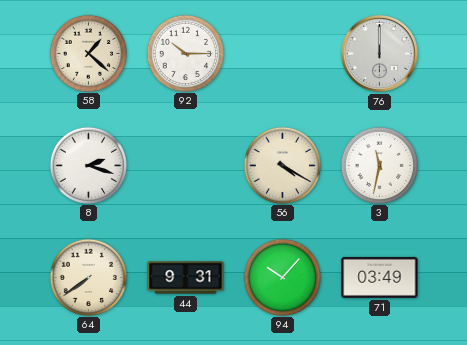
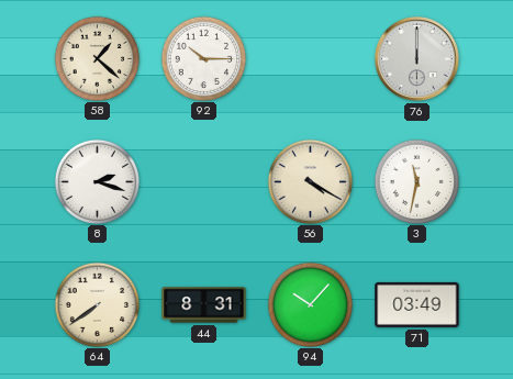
44: 9:31 -> 8:31
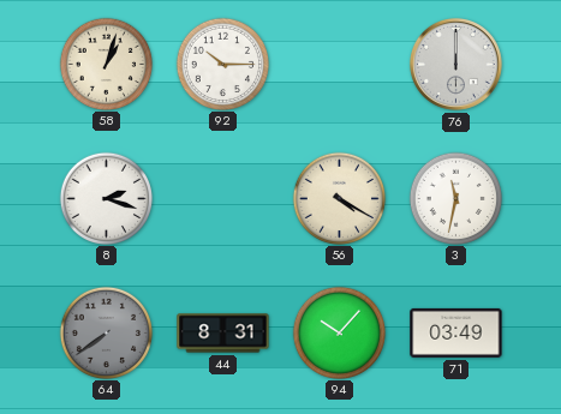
58: 1:22 -> 1:03
64 dial: cream -> grey
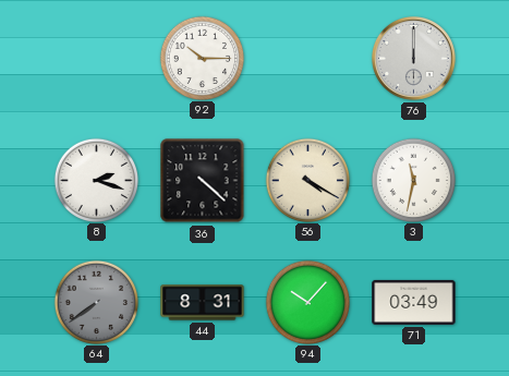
58: 1:03 -> none
36: none -> 4:22
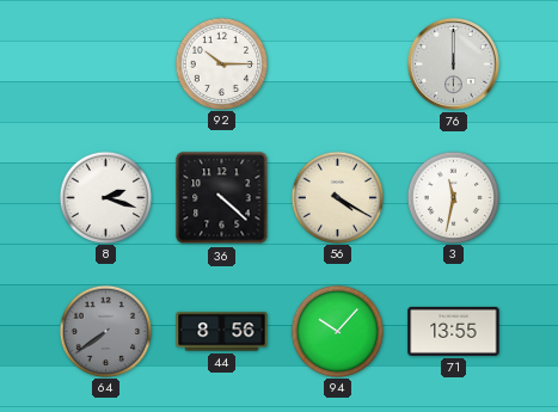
44: 8:31 -> 8:56
71: 03:49 -> 13:55
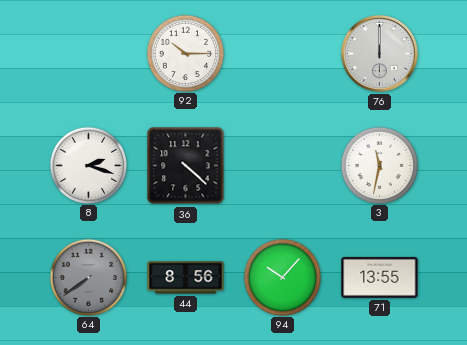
56: 4:20 -> none
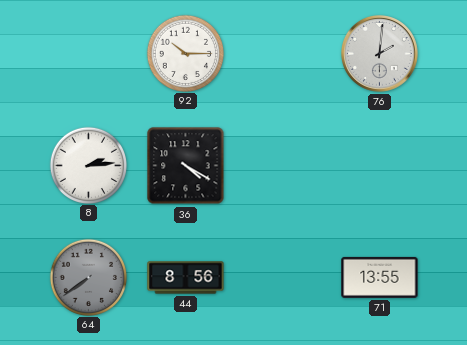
76: 12:00 -> 2:01
8: 2:18 -> 2:14
36: 4:22 -> 4:20
3: 11:32 -> none
94: 10:07 -> none
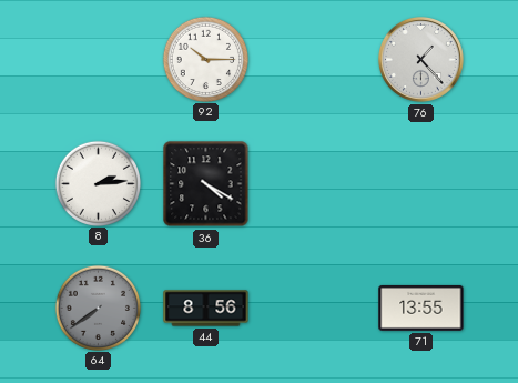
76: 2:01 -> 1:23
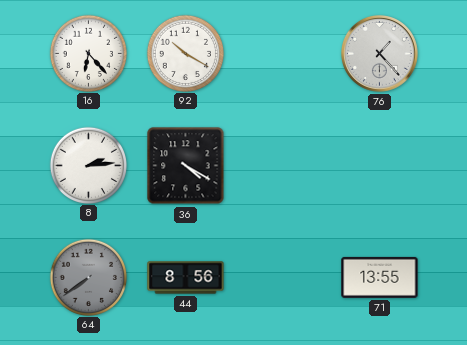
16: none -> 6:23
92: 10:15 -> 10:20
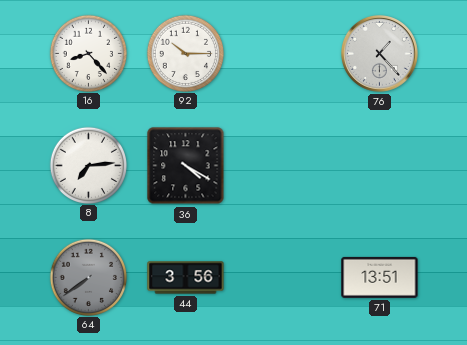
16: 6:23 -> 8:23
92: 10:20 -> 10:15
8: 2:14 -> 7:14
44: 8:56 -> 3:56
71: 13:55 -> 13:51
